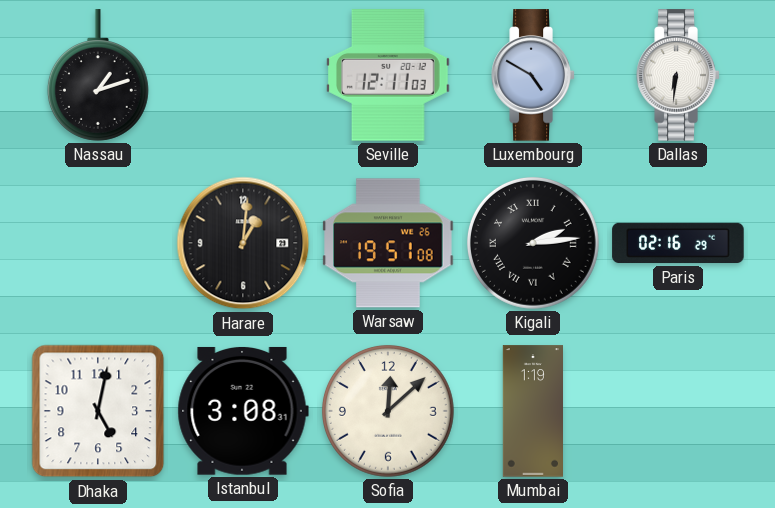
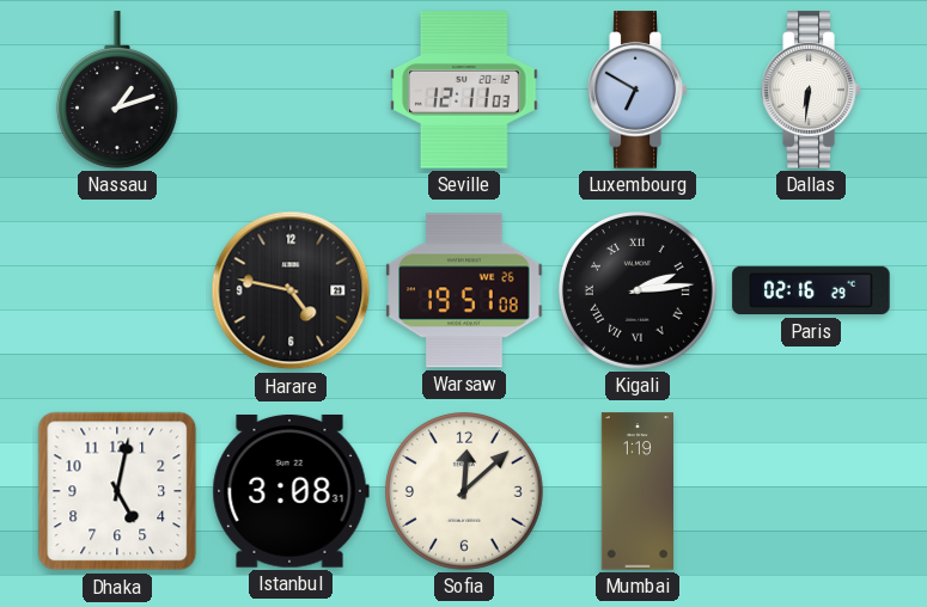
Luxembourg: 4:50 -> 6:50
Harare: 1:01 -> 4:47
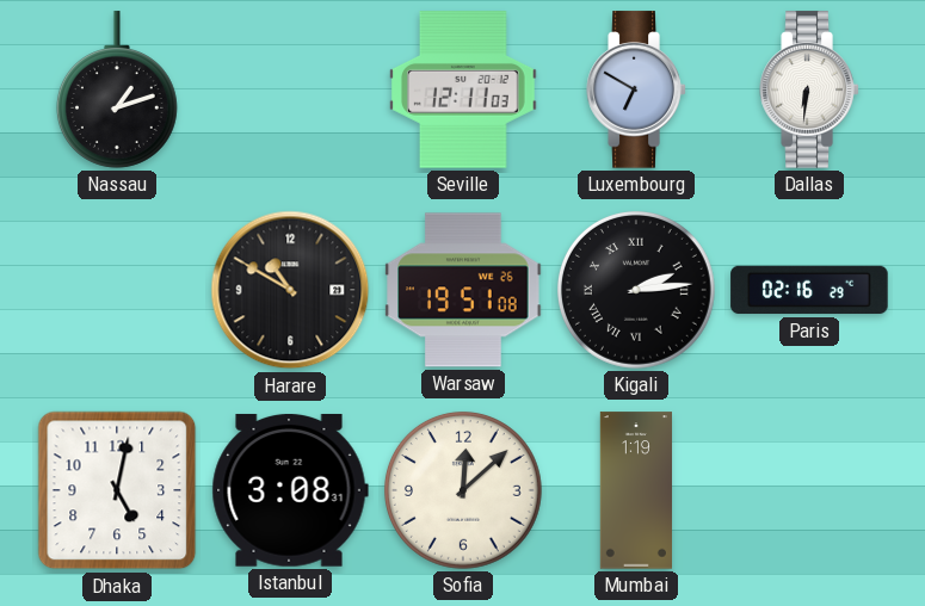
Harare: 4:47 -> 10:50
